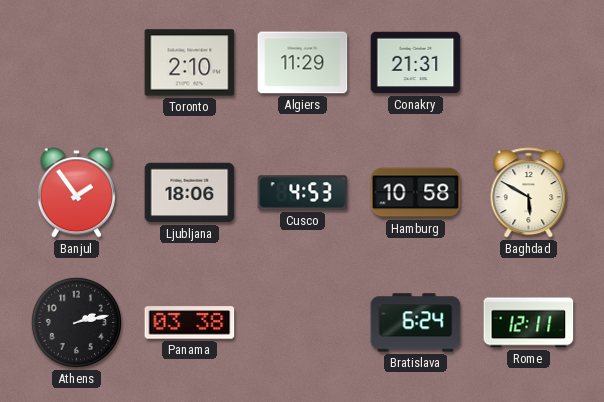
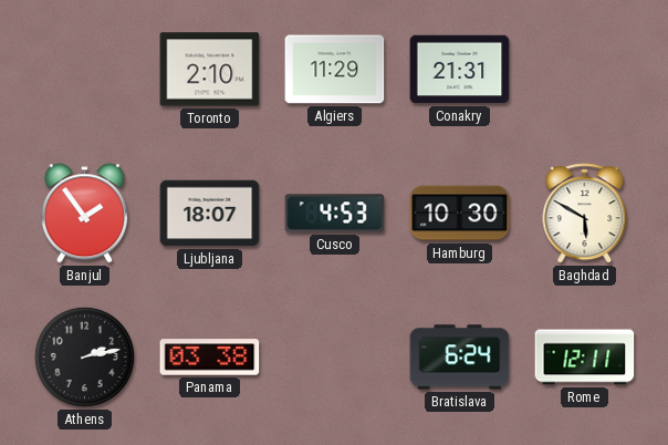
Ljubljana: 18:06 -> 18:07
Hamburg: 10:58 -> 10:30
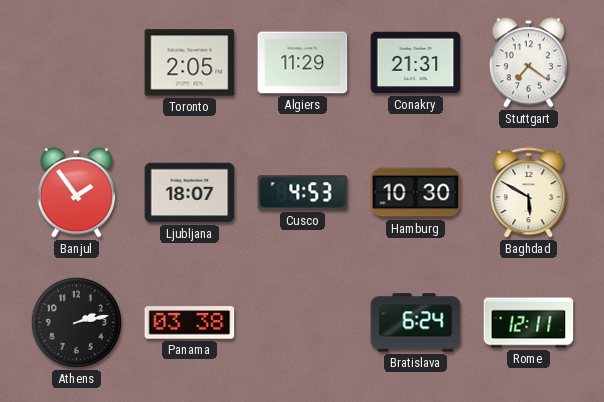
Toronto: 2:10 -> 2:05
Stuttgart: none -> 7:21
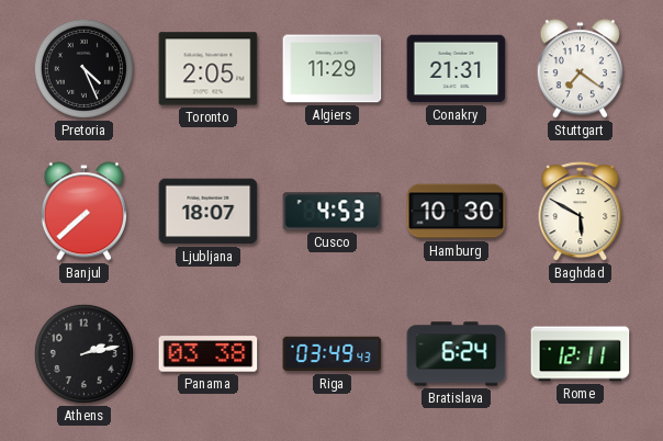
Pretoria: none -> 4:26
Banjul: 1:54 -> 7:38
Riga: none -> 03:49
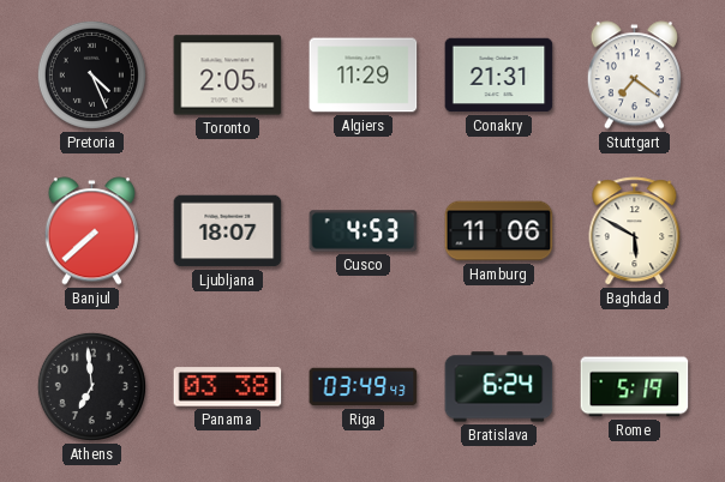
Hamburg: 10:30 -> 11:06
Athens: 2:13 -> 6:59
Rome: 12:11 -> 5:19
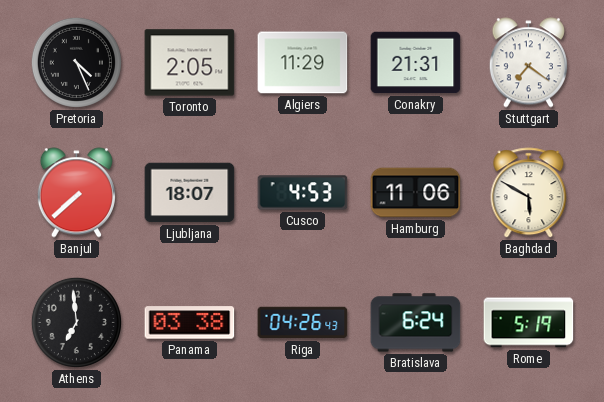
Riga: 03:49 -> 04:26
